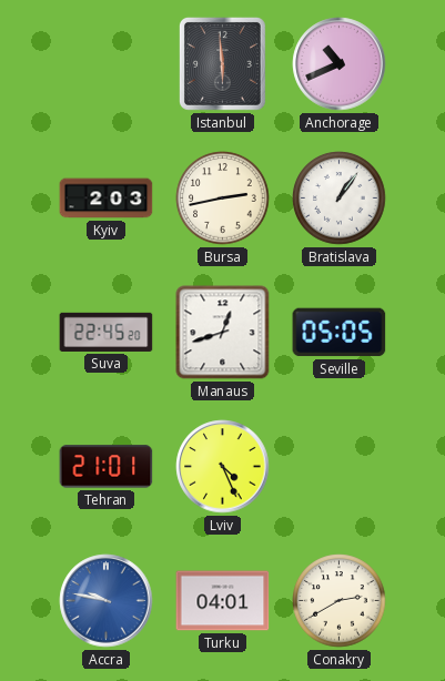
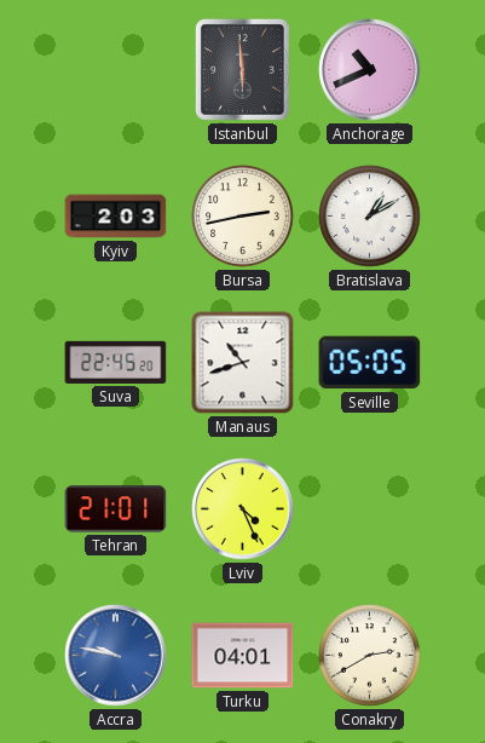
Bratislava: 1:06 -> 1:10
Manaus: 12:42 -> 10:42
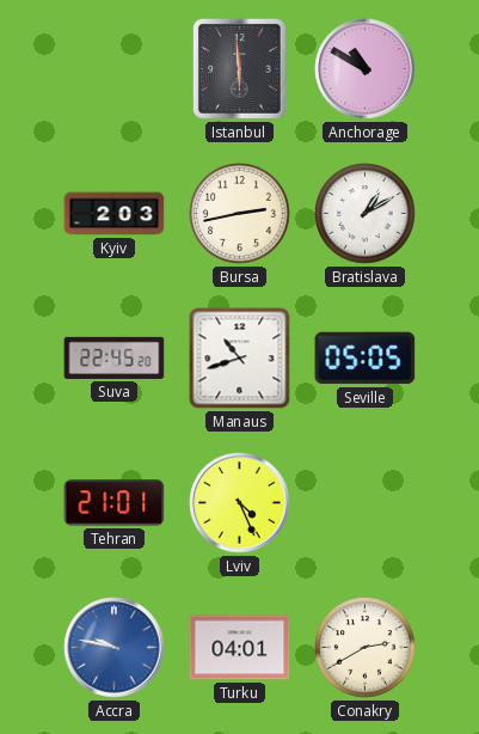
Anchorage: 10:41 -> 10:50
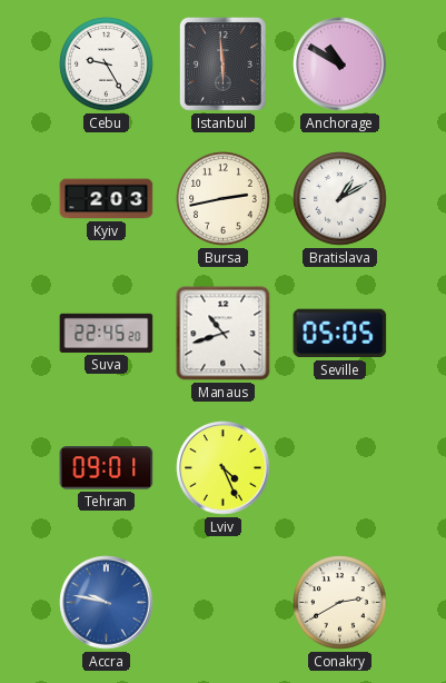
Cebu: none -> 9:25
Tehran: 21:01 -> 09:01
Turku: 04:01 -> none
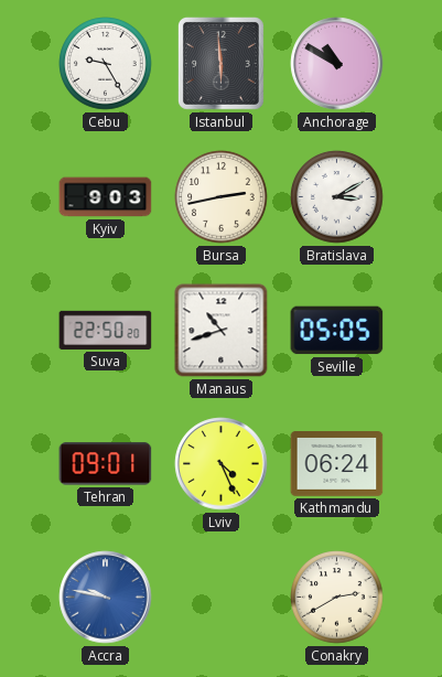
Kyiv: 2:03 -> 9:03
Bratislava: 1:10 -> 3:10
Suva: 22:45 -> 22:50
Kathmandu: none -> 06:24
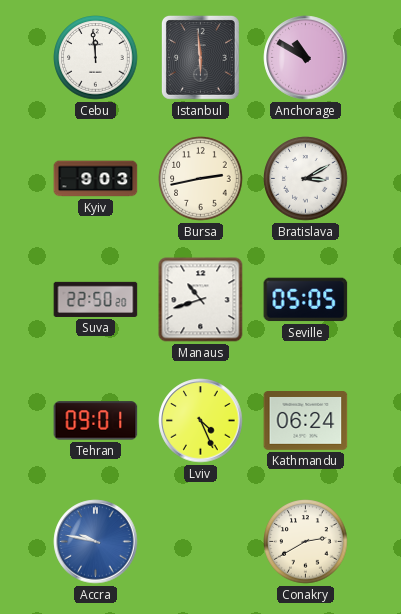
Cebu: 9:25 -> 11:59
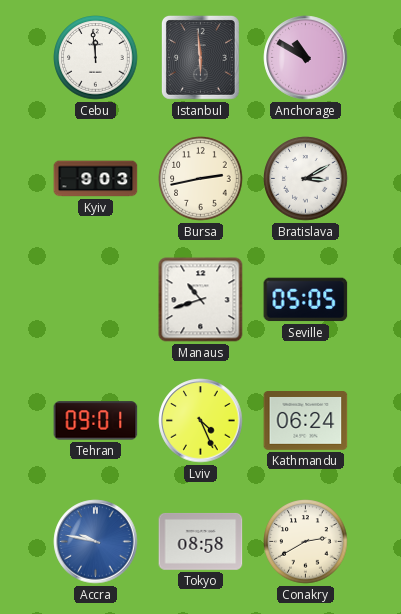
Suva: 22:50 -> none
Tokyo: none -> 08:58
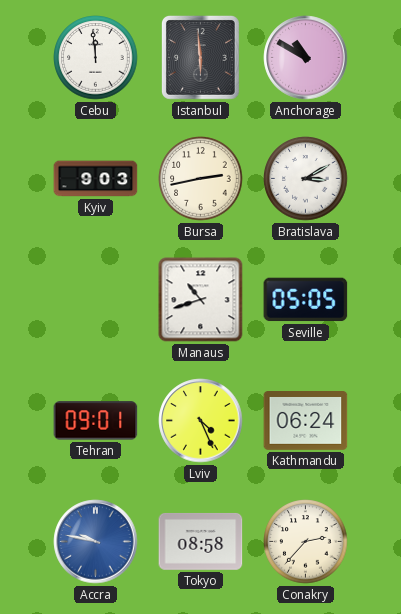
Conakry: 2:40 -> 2:37
